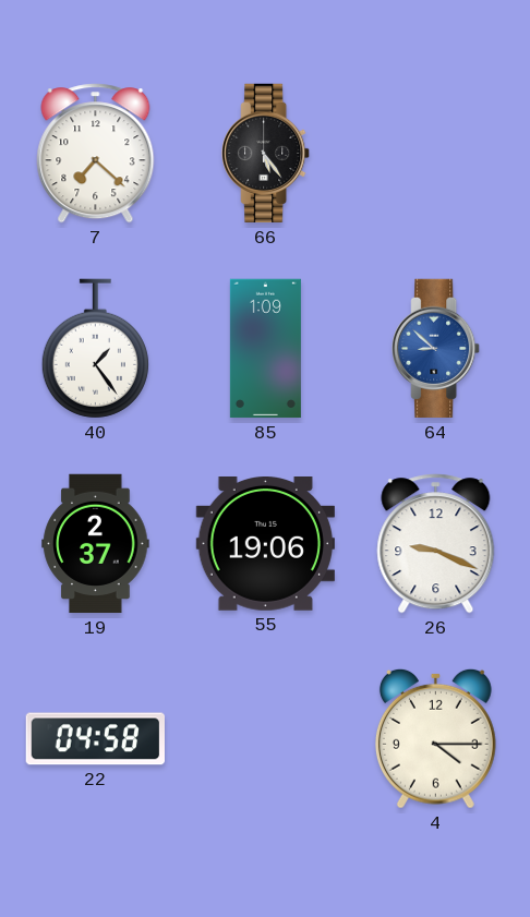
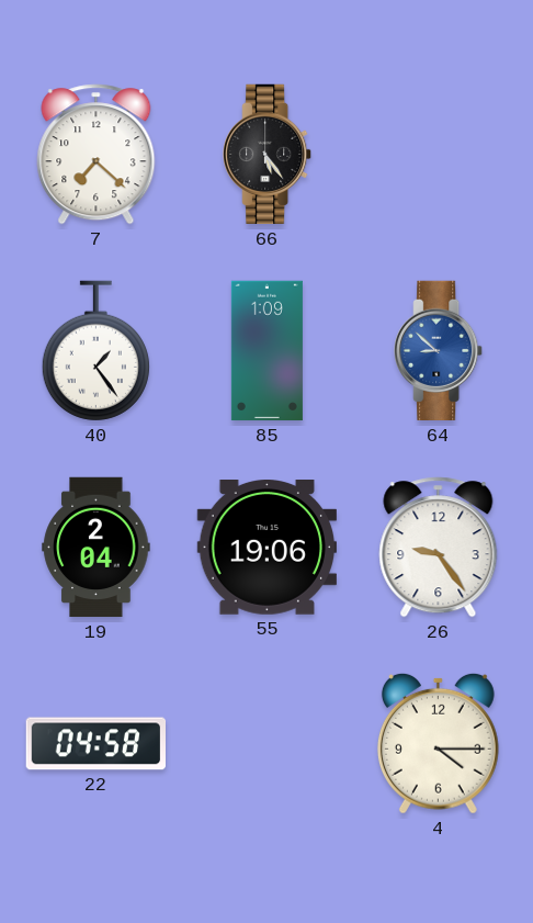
19: 2:37 -> 2:04
26: 9:19 -> 9:24
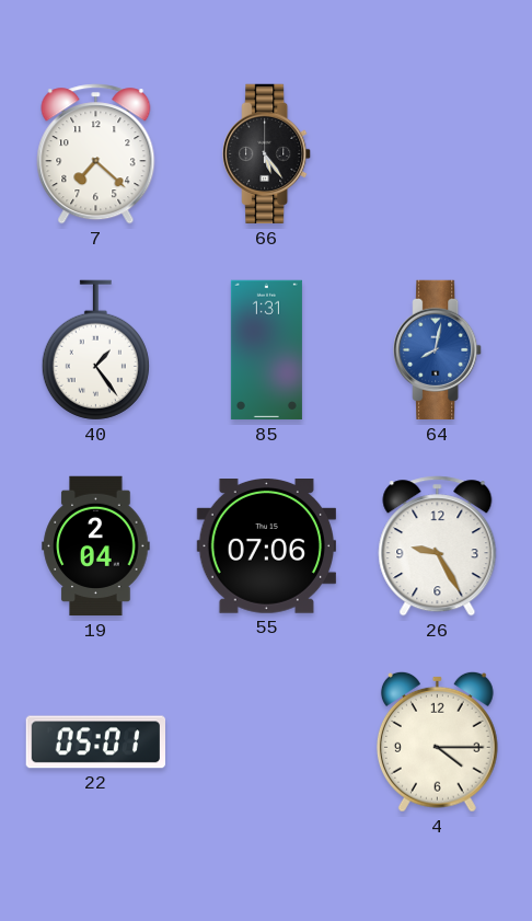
85: 1:09 -> 1:31
64: 8:52 -> 8:02
55: 19:06 -> 07:06
26: 9:24 -> 9:25
22: 04:58 -> 05:01
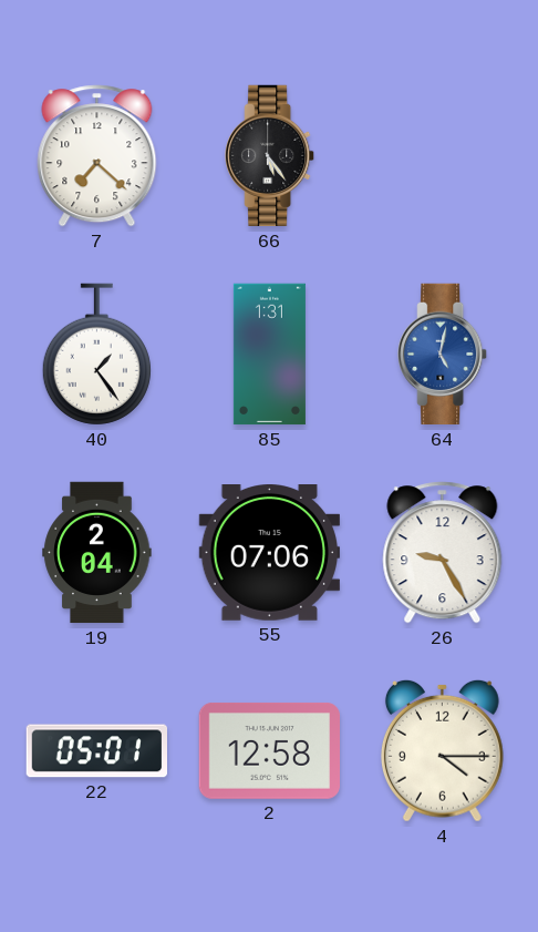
64: 8:02 -> 5:02
2: none -> 12:58
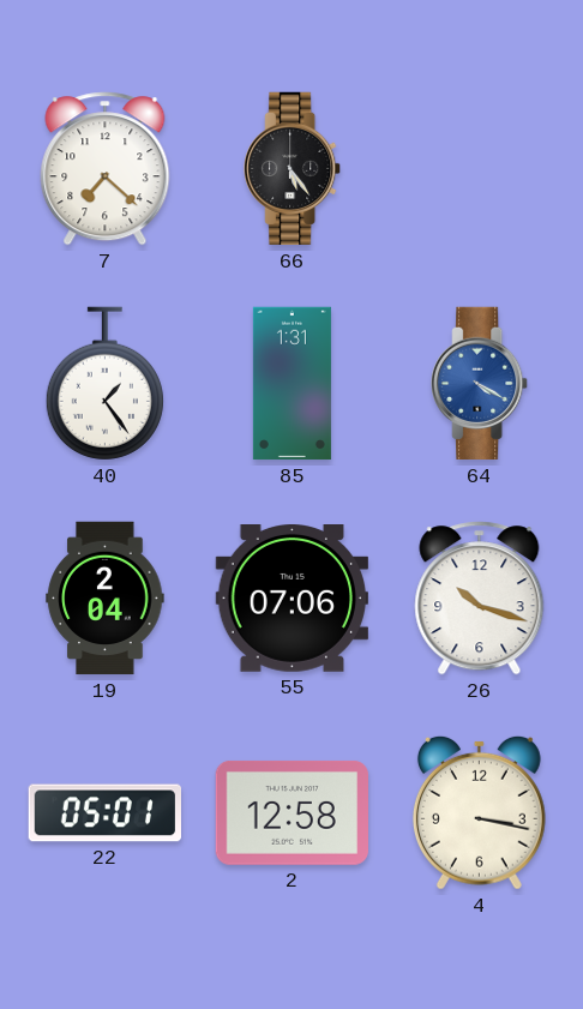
64: 5:02 -> 4:20
26: 9:25 -> 10:18
4: 4:15 -> 3:17
